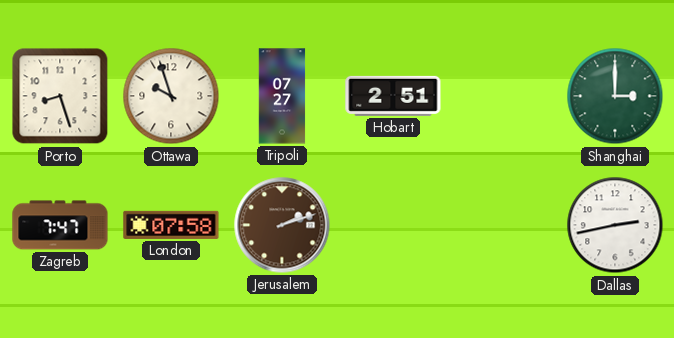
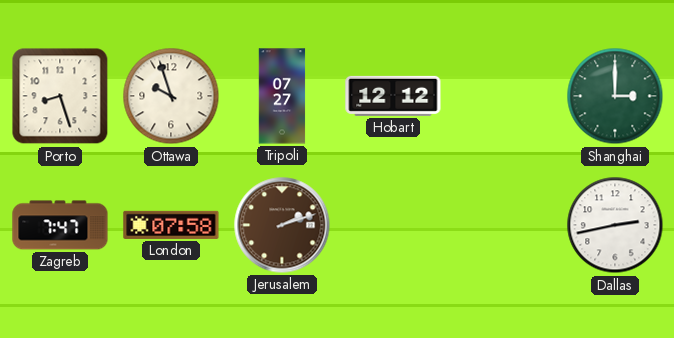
Hobart: 2:51 -> 12:12
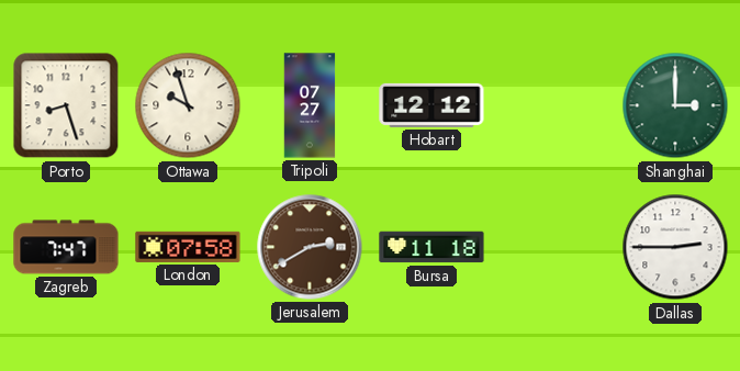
Jerusalem: 2:12 -> 2:40
Bursa: none -> 11:18
Dallas: 2:43 -> 2:45
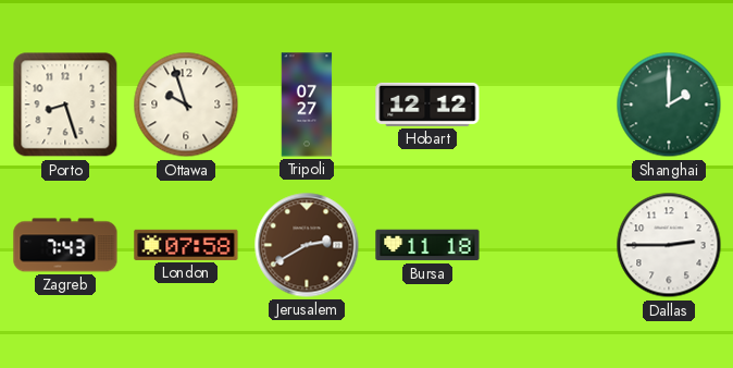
Shanghai: 3:00 -> 2:00
Zagreb: 7:47 -> 7:43
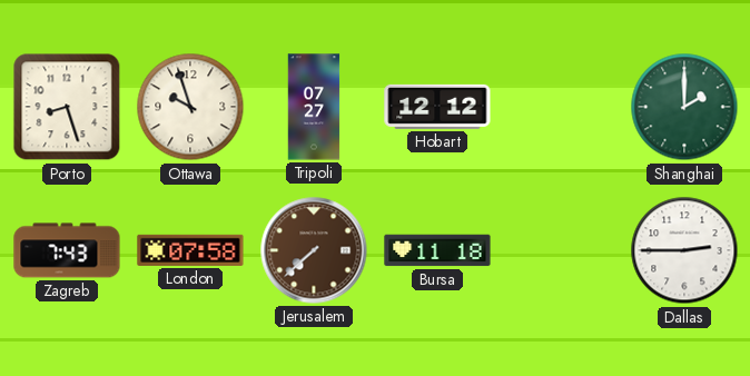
Jerusalem: 2:40 -> 7:38
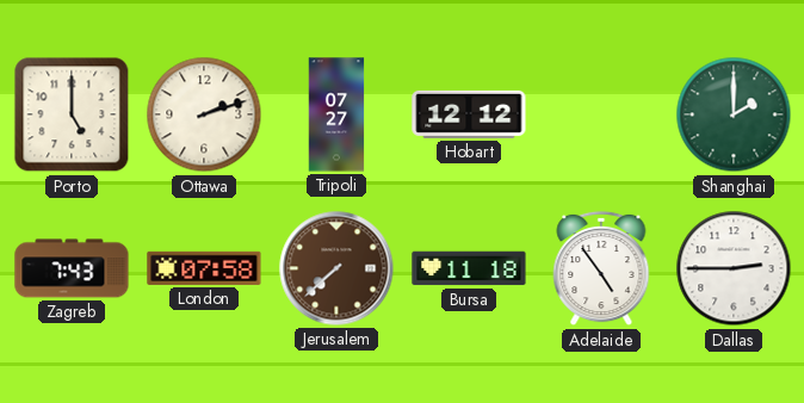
Porto: 8:27 -> 5:00
Ottawa: 9:57 -> 2:12
Adelaide: none -> 4:54
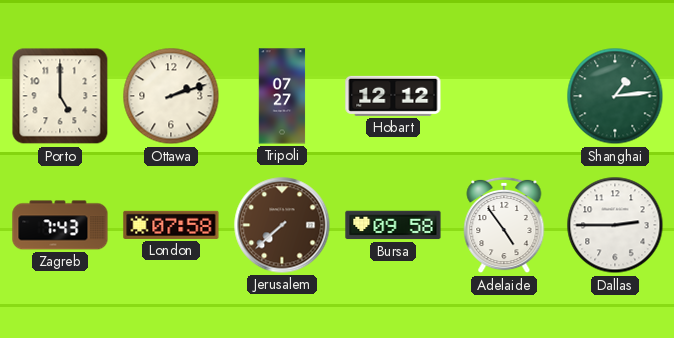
Shanghai: 2:00 -> 1:14
Bursa: 11:18 -> 09:58
